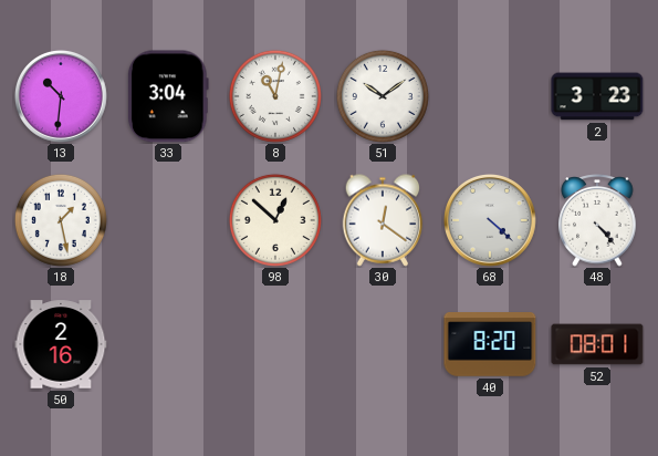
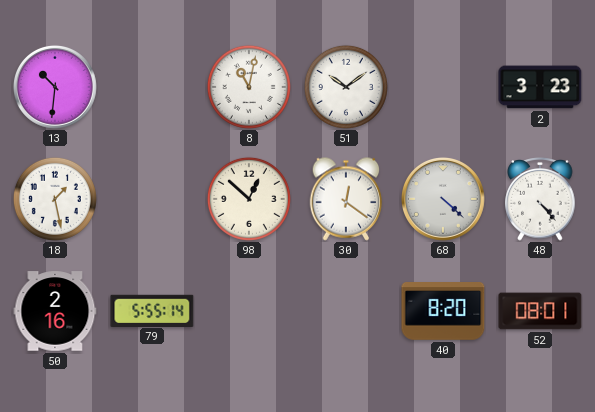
33: 3:04 -> none
79: none -> 5:55
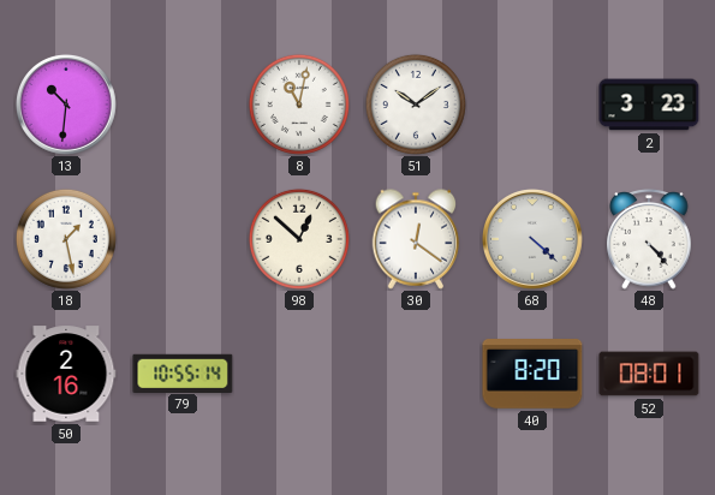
79: 5:55 -> 10:55
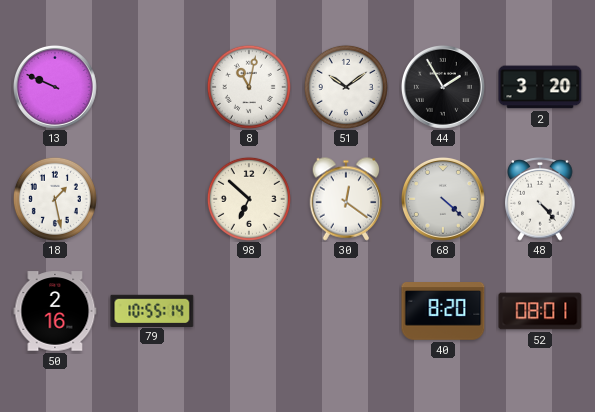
13: 10:31 -> 9:49
44: none -> 1:55
2: 3:23 -> 3:20
98: 12:52 -> 6:52
